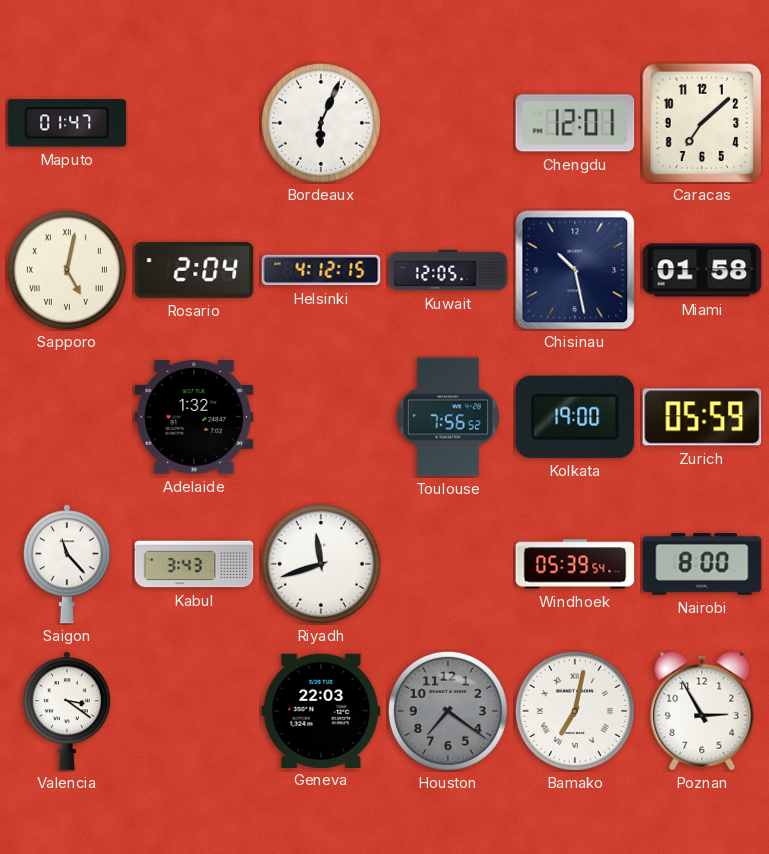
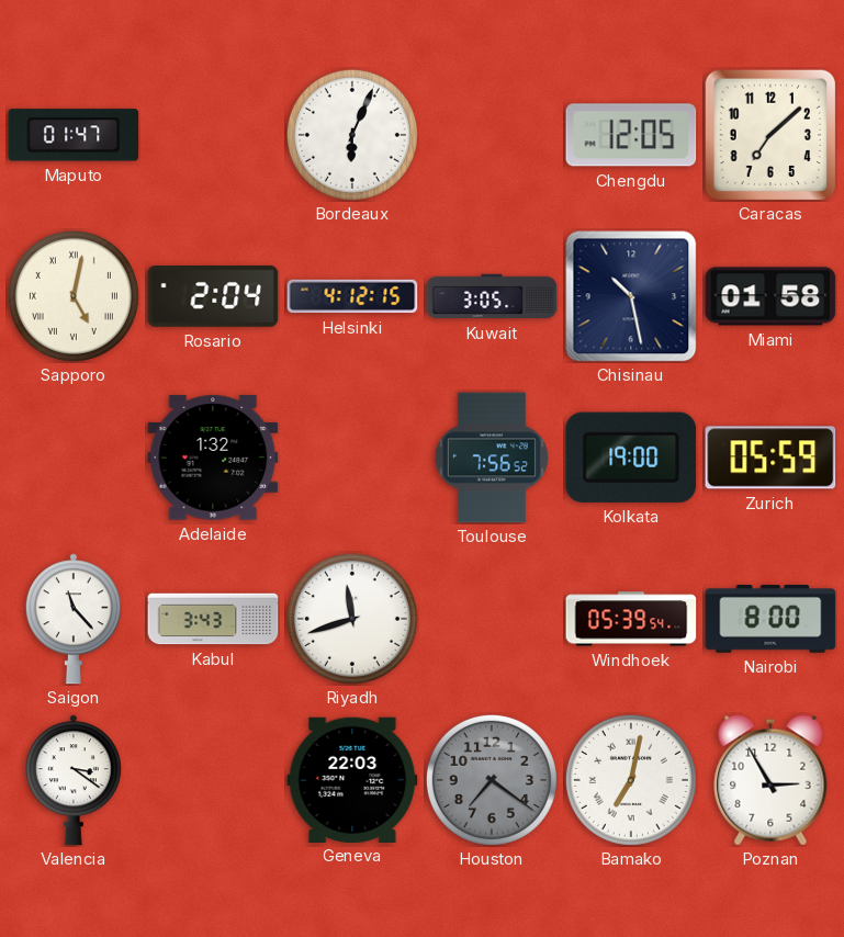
Chengdu: 12:01 -> 12:05
Kuwait: 12:05 -> 3:05
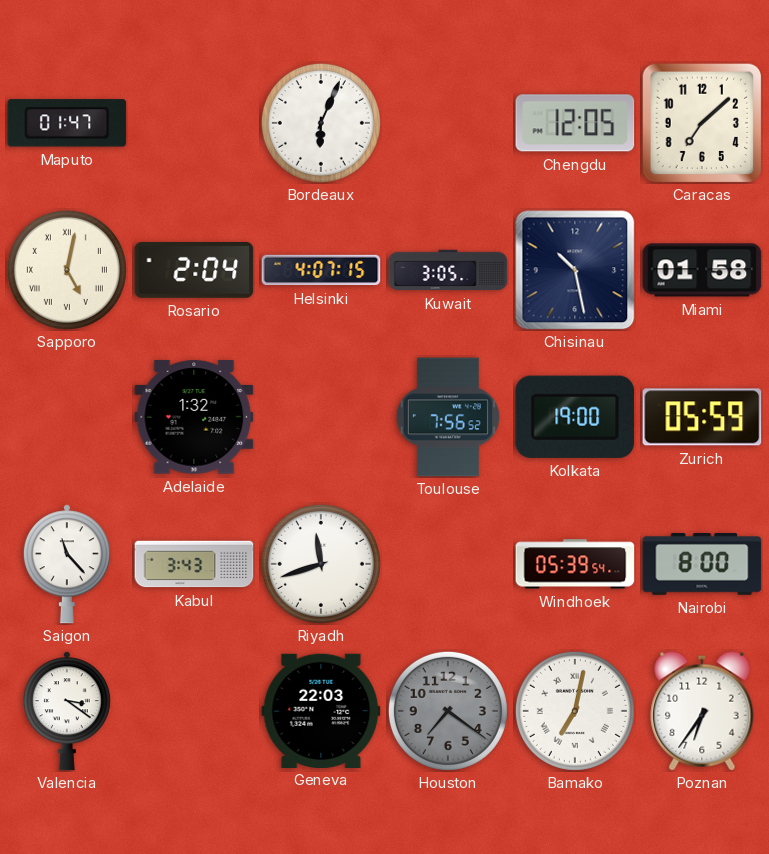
Helsinki: 4:12 -> 4:07
Poznan: 2:55 -> 6:36
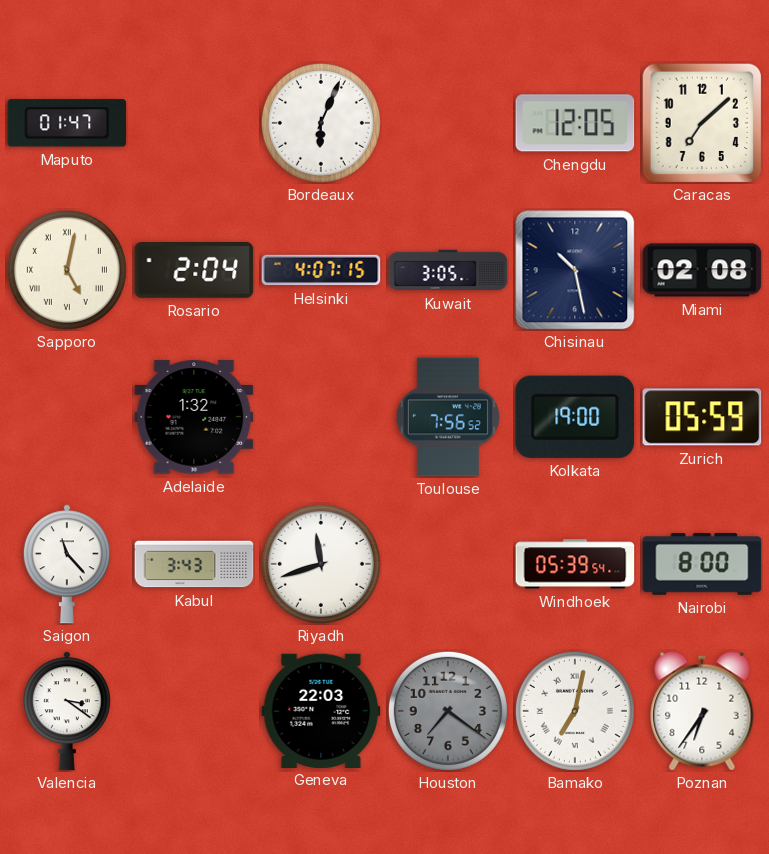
Miami: 01:58 -> 02:08
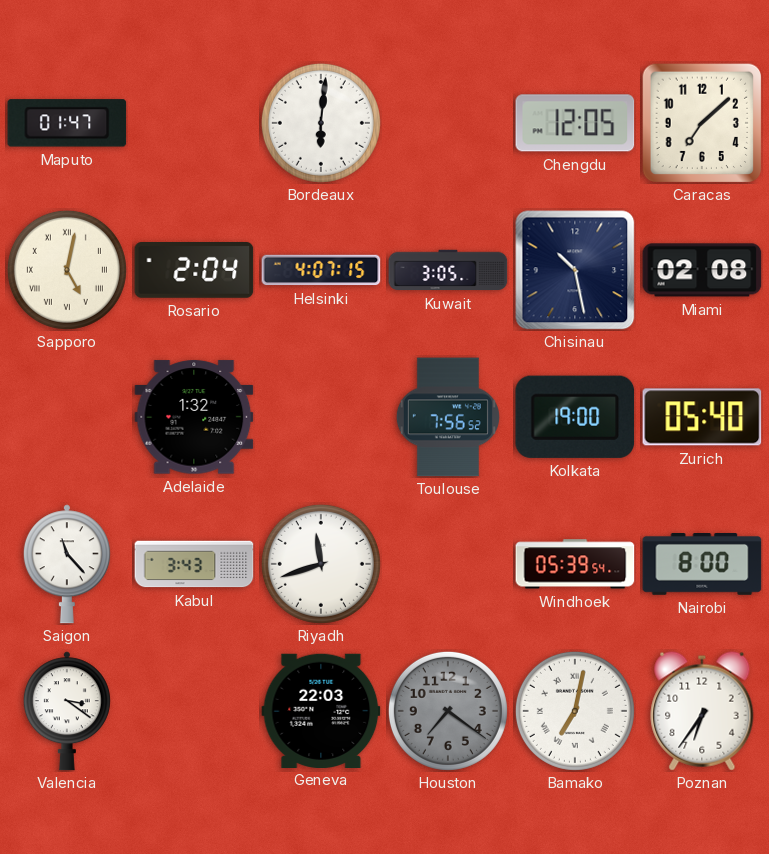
Bordeaux: 6:04 -> 6:01
Zurich: 05:59 -> 05:40
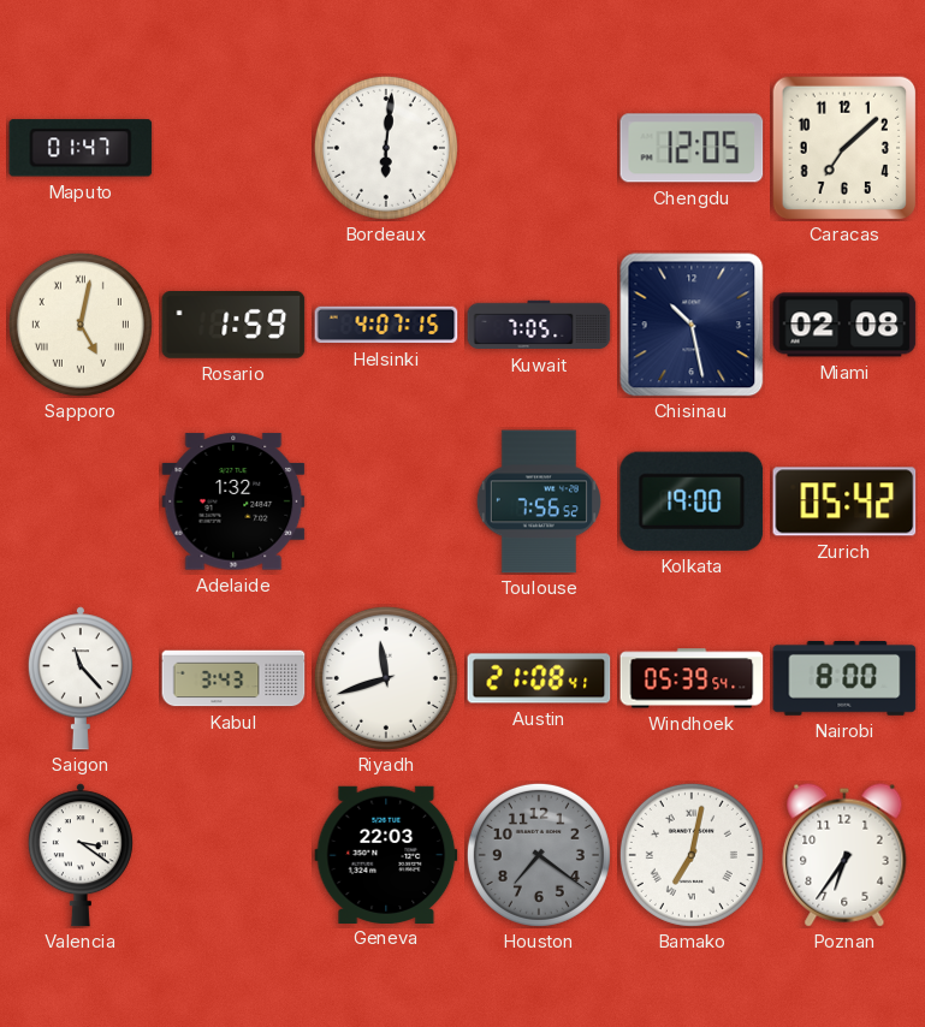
Rosario: 2:04 -> 1:59
Kuwait: 3:05 -> 7:05
Zurich: 05:40 -> 05:42
Austin: none -> 21:08
